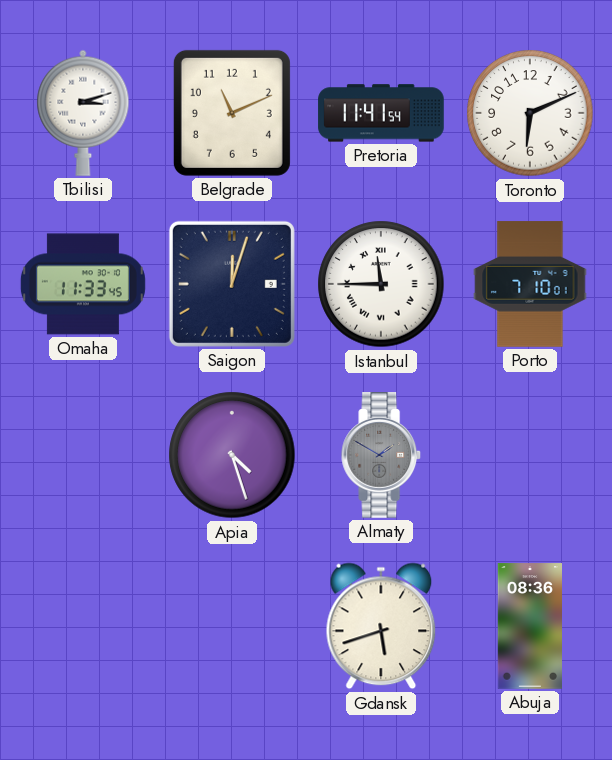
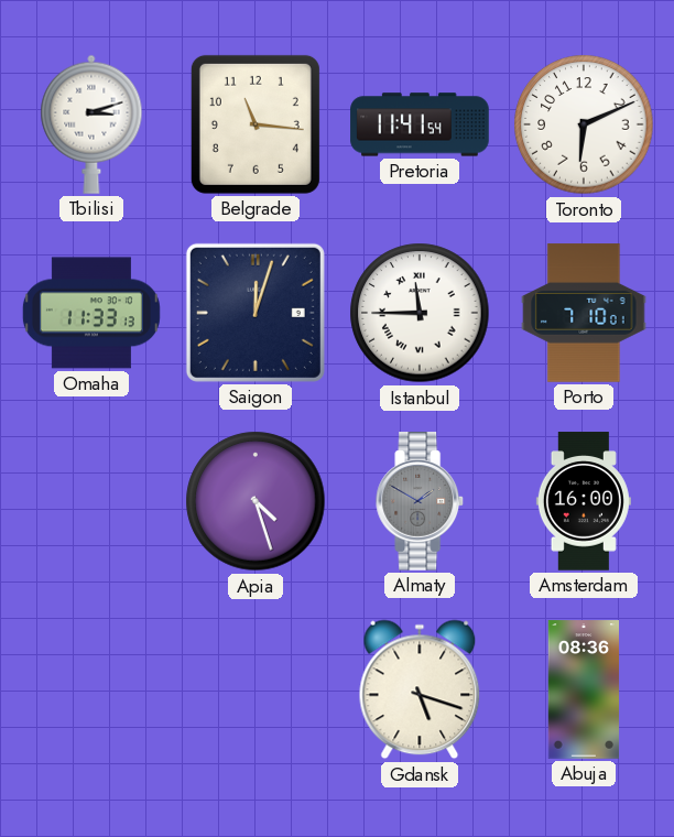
Belgrade: 11:11 -> 11:16
Omaha: 11:33:45 -> 11:33:13
Amsterdam: none -> 16:00
Gdansk: 5:42 -> 5:18
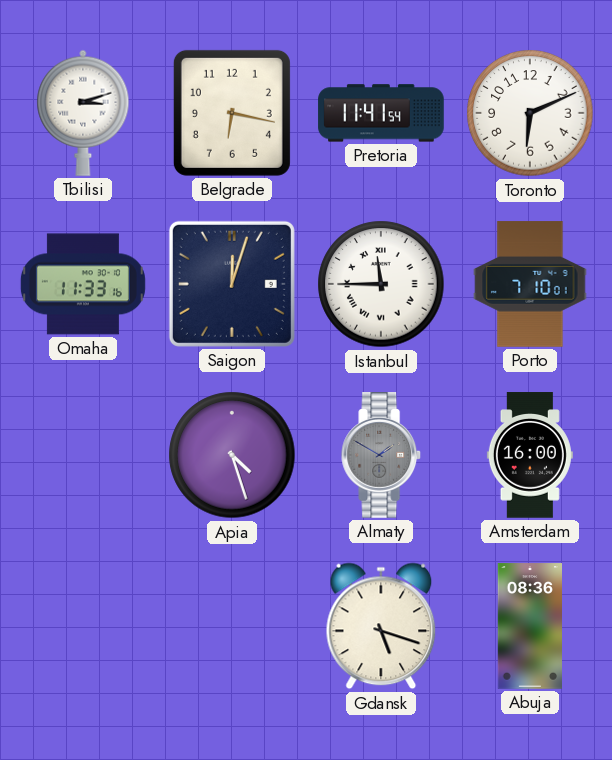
Belgrade: 11:16 -> 6:17
Omaha: 11:33:13 -> 11:33:16
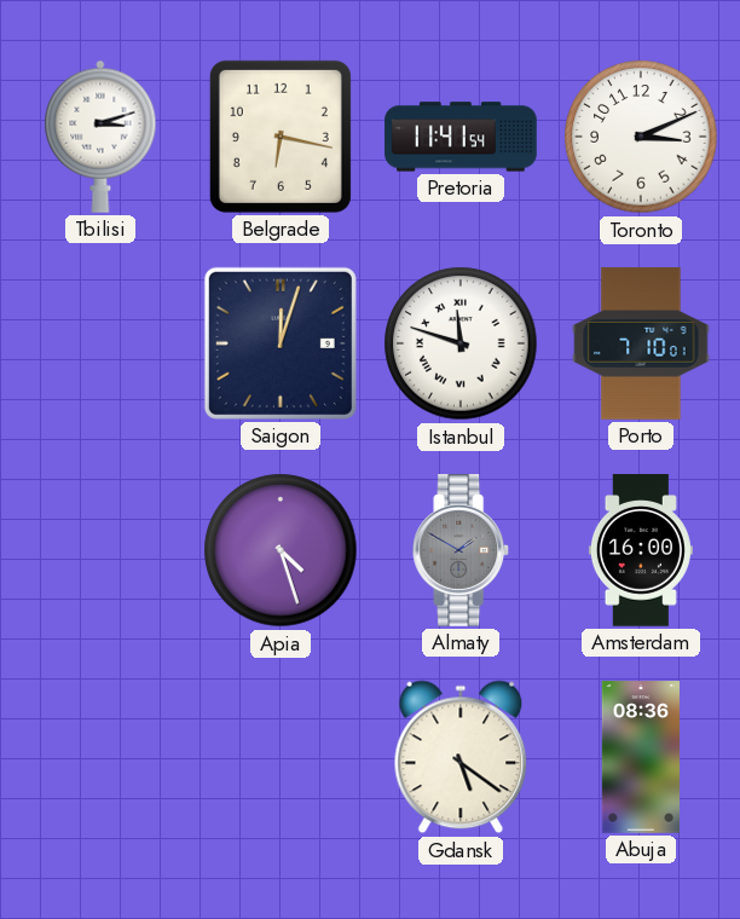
Toronto: 6:11 -> 3:11
Omaha: 11:33 -> none
Istanbul: 11:45 -> 11:48
Gdansk: 5:18 -> 5:21
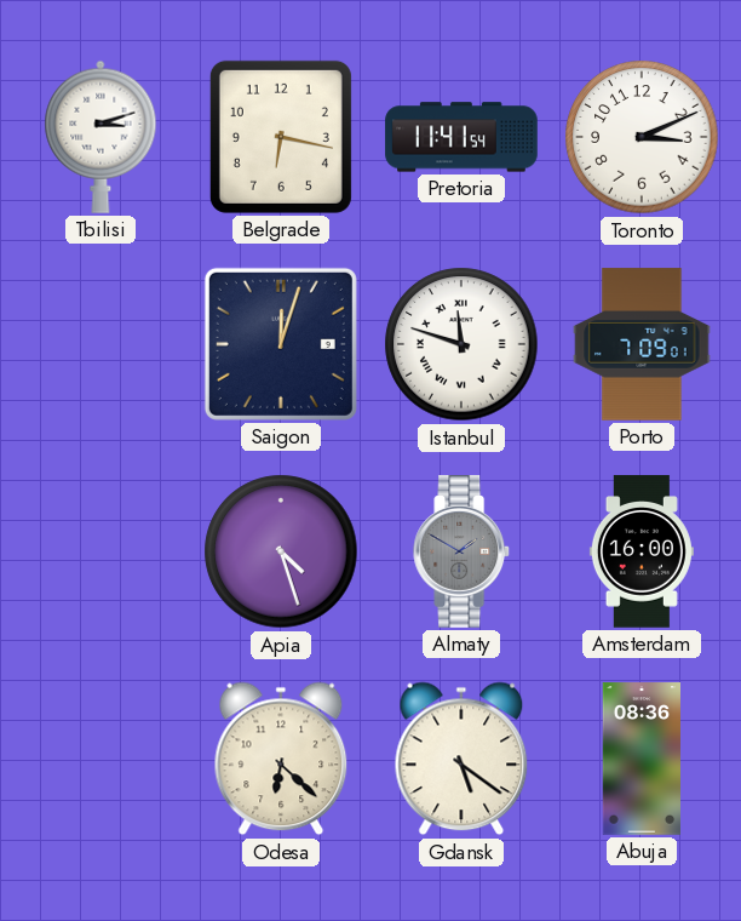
Porto: 7:10 -> 7:09
Odesa: none -> 6:22
